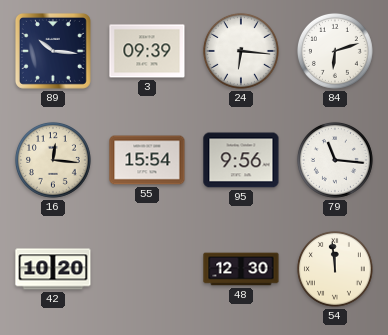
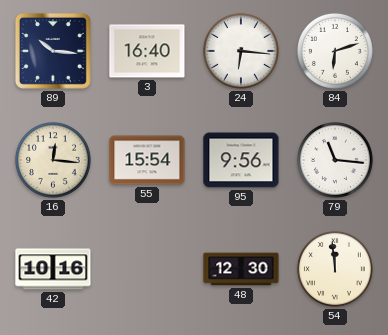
3: 09:39 -> 16:40
42: 10:20 -> 10:16
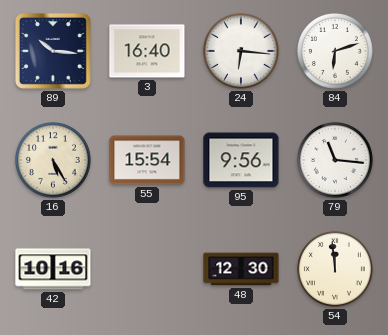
16: 12:16 -> 5:25
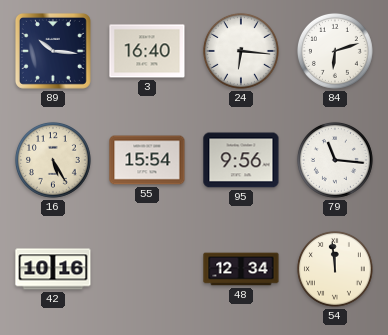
48: 12:30 -> 12:34
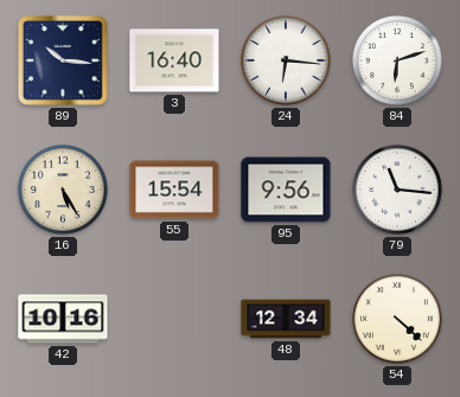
54: 11:59 -> 4:22
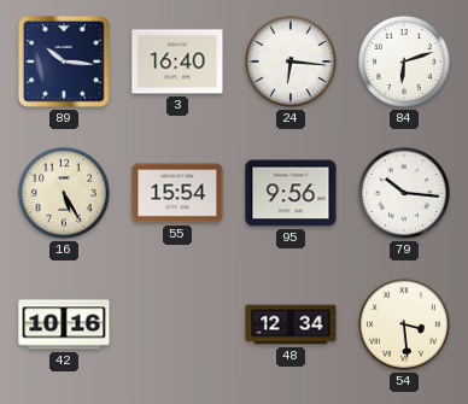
79: 11:16 -> 10:16
54: 4:22 -> 3:29
